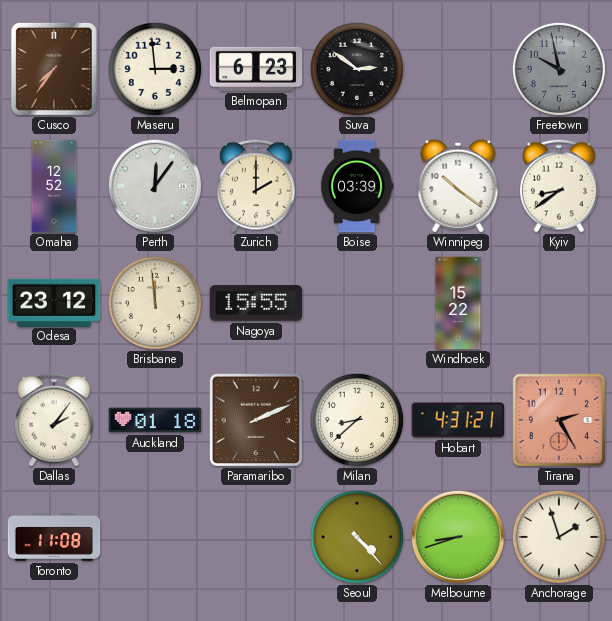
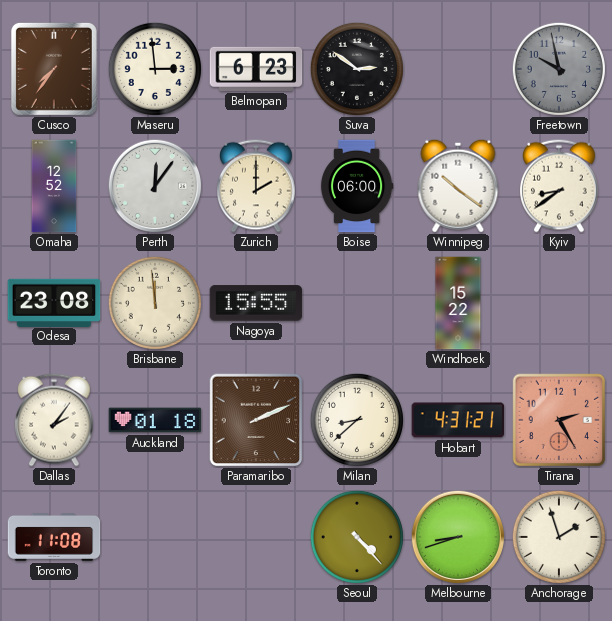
Boise: 03:39 -> 06:00
Odesa: 23:12 -> 23:08
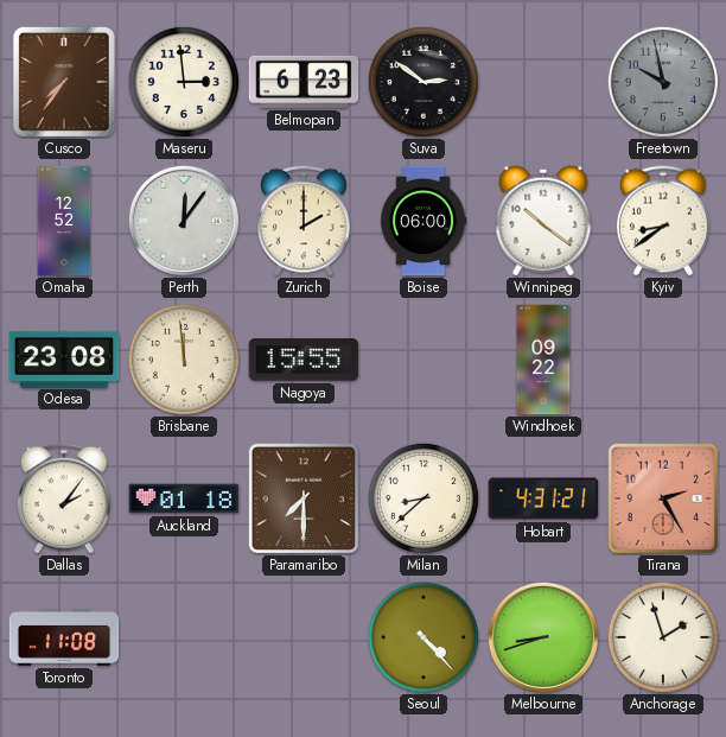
Windhoek: 15:22 -> 09:22
Paramaribo: 2:11 -> 7:30
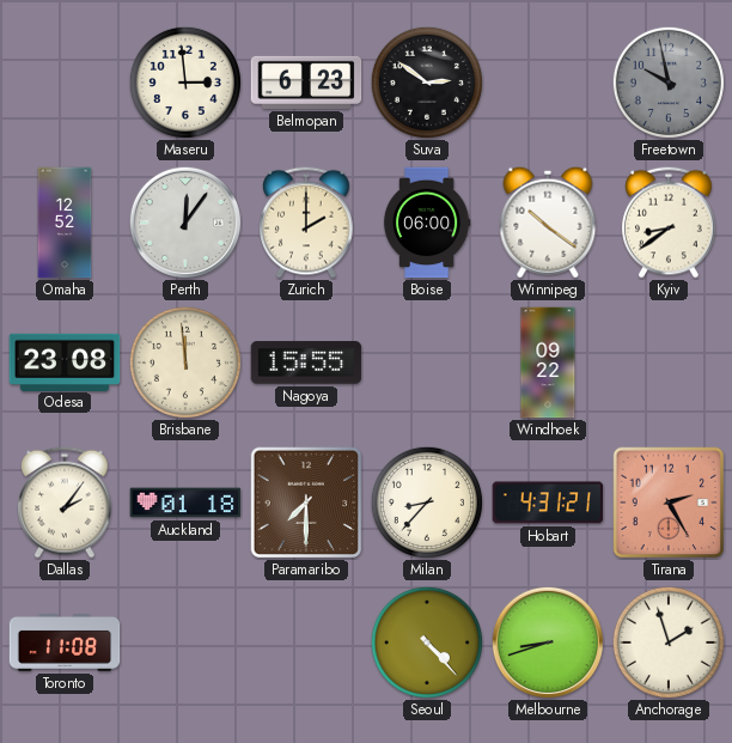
Cusco: 7:36 -> none
Milan: 8:38 -> 8:37
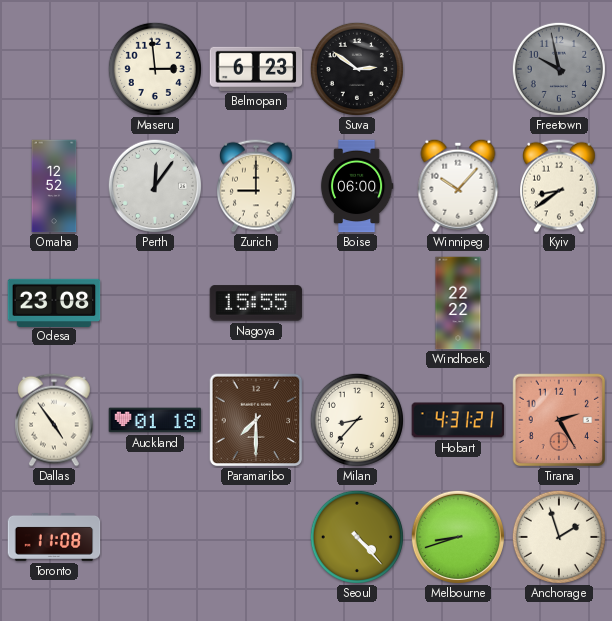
Zurich: 2:00 -> 9:00
Winnipeg: 10:21 -> 10:07
Brisbane: 11:59 -> none
Windhoek: 09:22 -> 22:22
Dallas: 2:06 -> 4:54
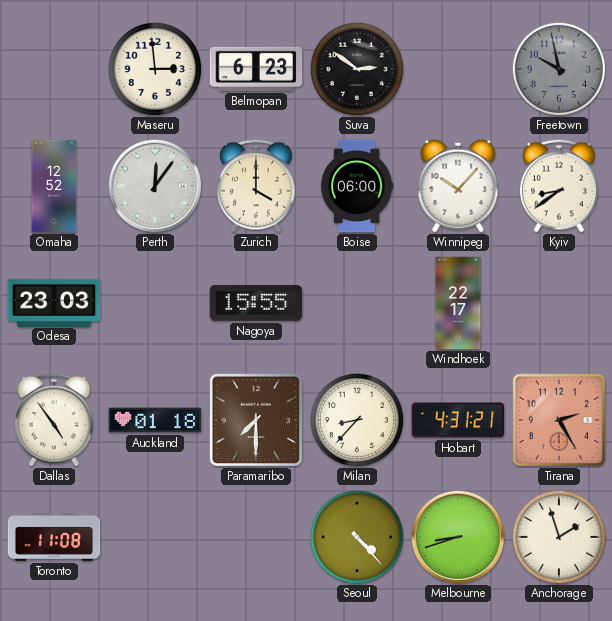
Zurich: 9:00 -> 4:00
Odesa: 23:08 -> 23:03
Windhoek: 22:22 -> 22:17
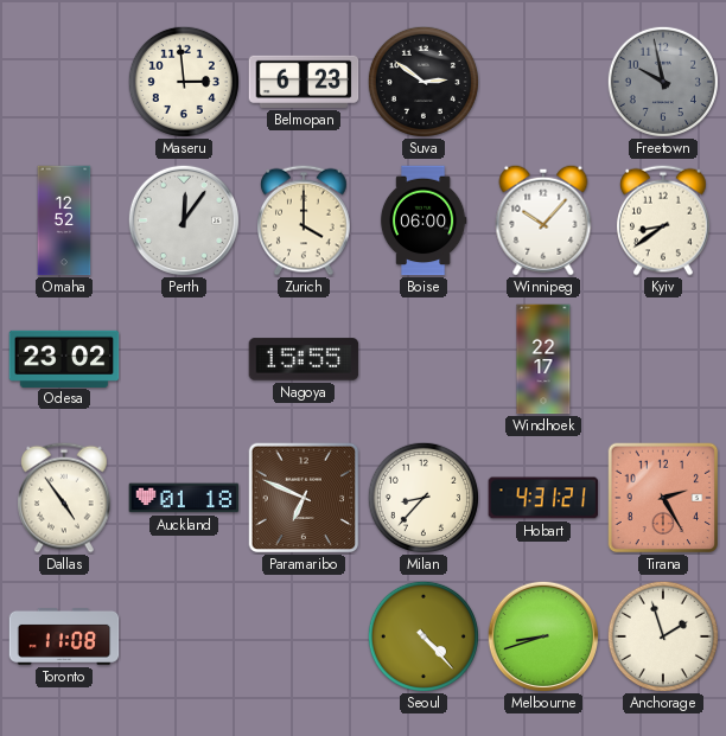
Odesa: 23:03 -> 23:02
Paramaribo: 7:30 -> 6:49
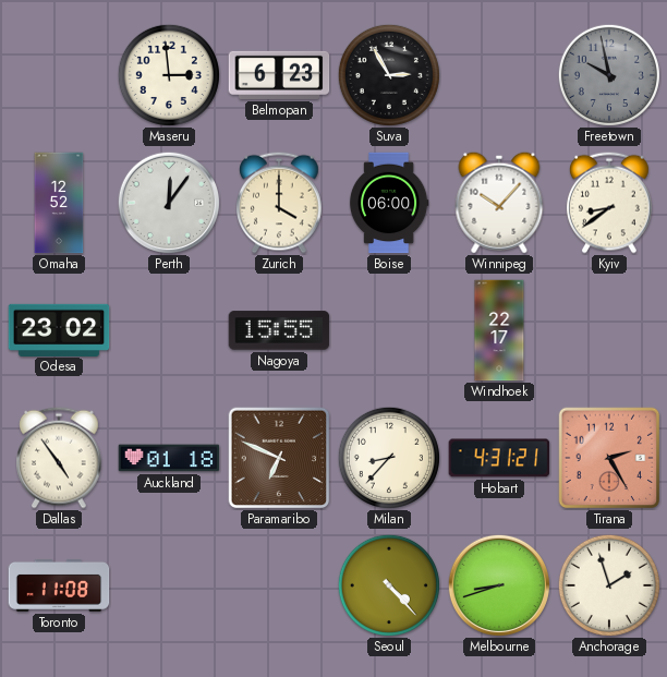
Suva: 2:51 -> 2:55
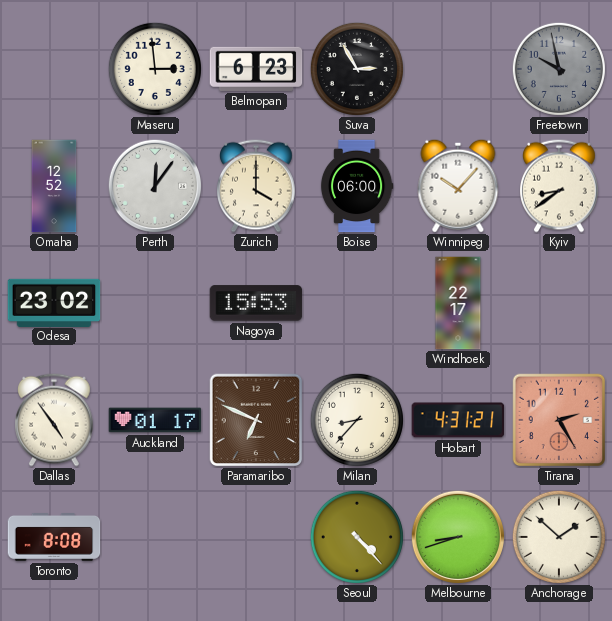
Nagoya: 15:55 -> 15:53
Auckland: 01:18 -> 01:17
Toronto: 11:08 -> 8:08
Anchorage: 1:57 -> 1:52
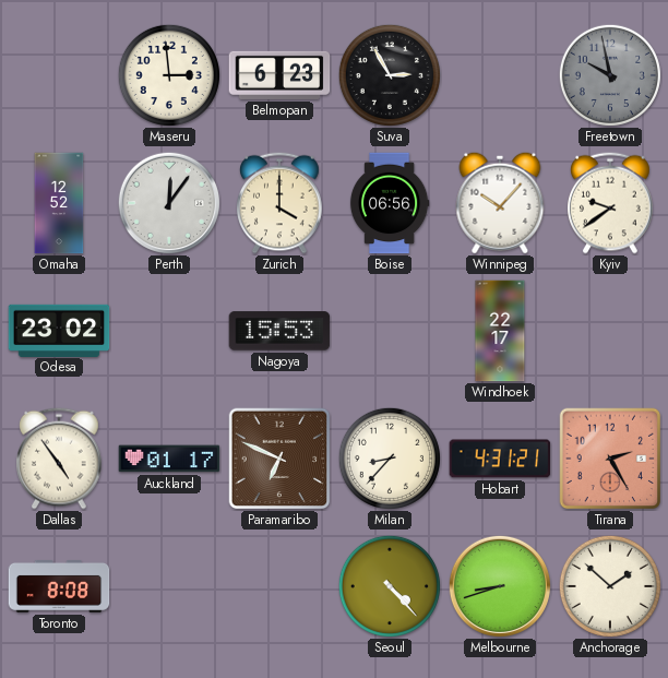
Boise: 06:00 -> 06:56
Kyiv: 8:39 -> 9:39
